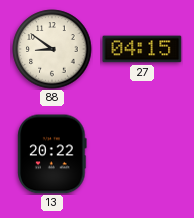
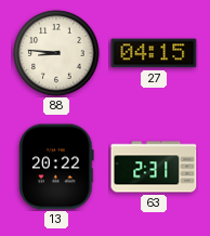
88: 8:51 -> 8:46
63: none -> 2:31
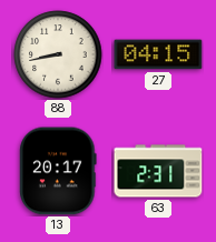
88: 8:46 -> 8:43
13: 20:22 -> 20:17
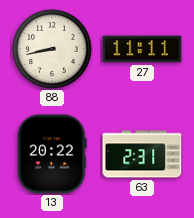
27: 04:15 -> 11:11
13: 20:17 -> 20:22
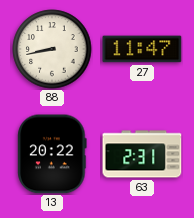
27: 11:11 -> 11:47
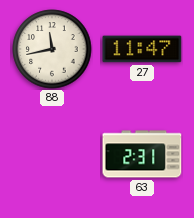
88: 8:43 -> 11:43
13: 20:22 -> none
